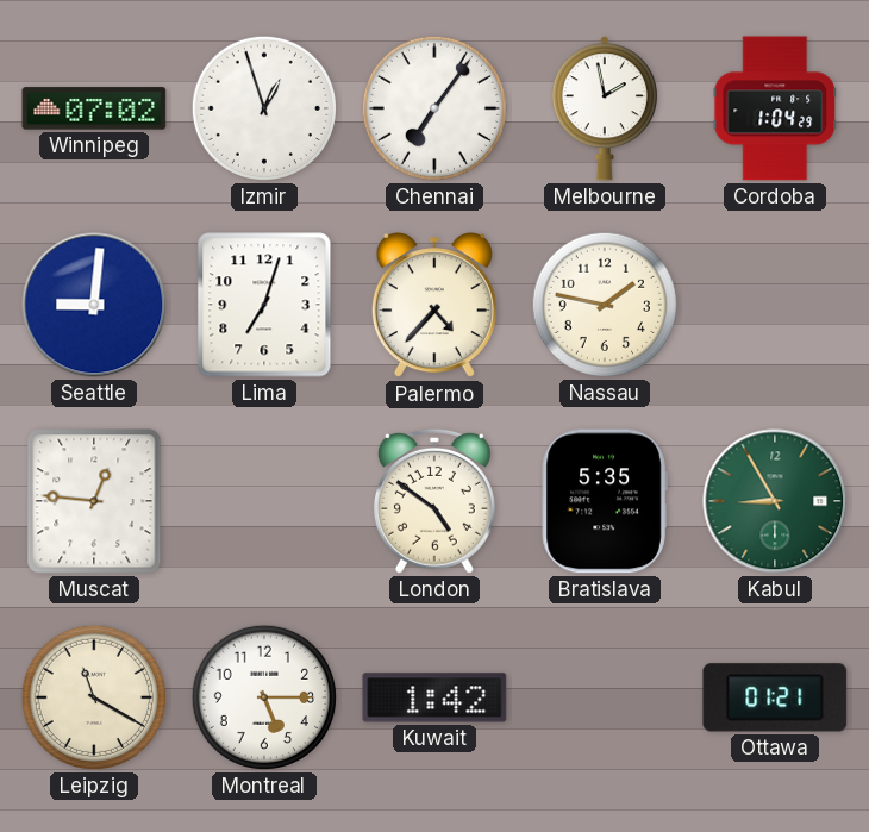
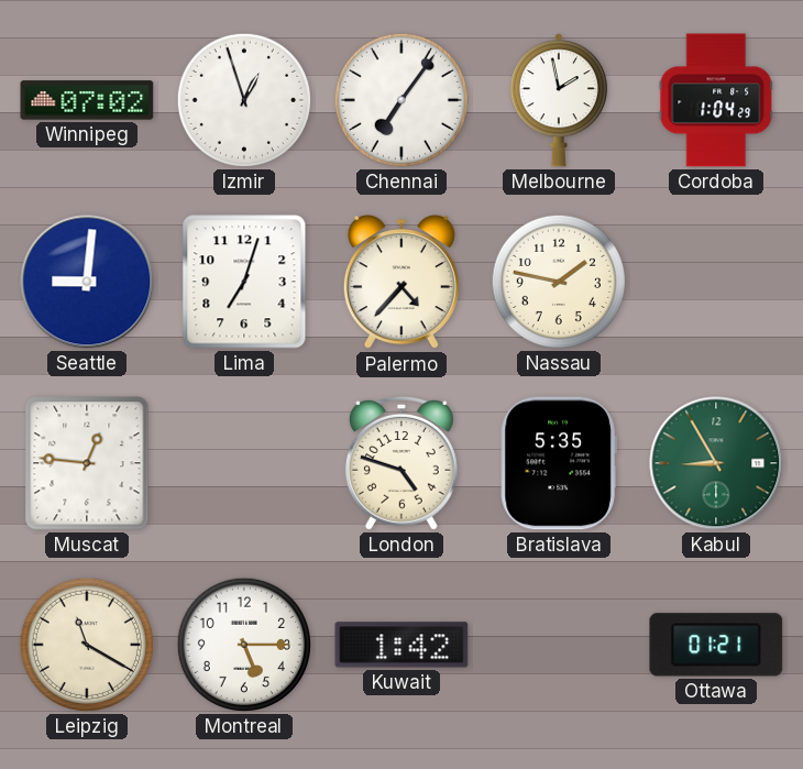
London: 4:51 -> 4:48
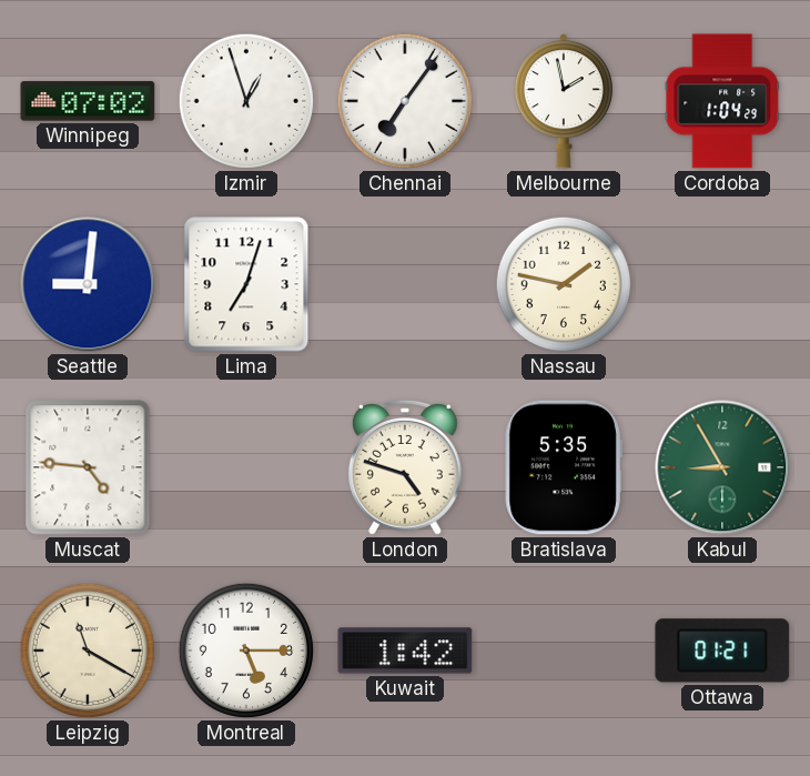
Palermo: 4:37 -> none
Muscat: 12:46 -> 4:46
